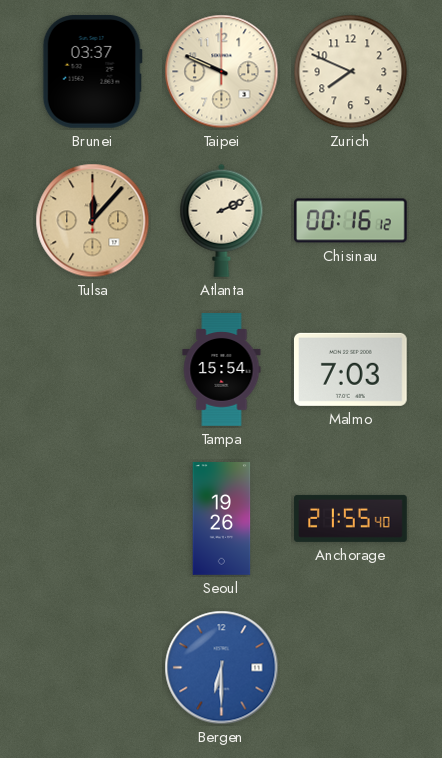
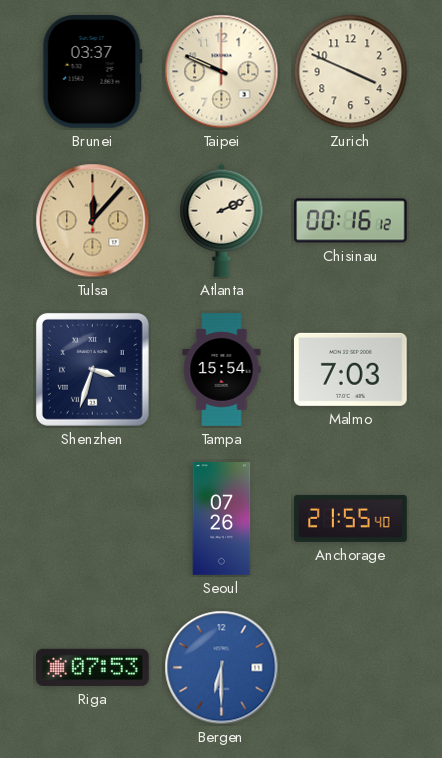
Zurich: 7:49 -> 3:49
Shenzhen: none -> 3:33
Seoul: 19:26 -> 07:26
Riga: none -> 07:53
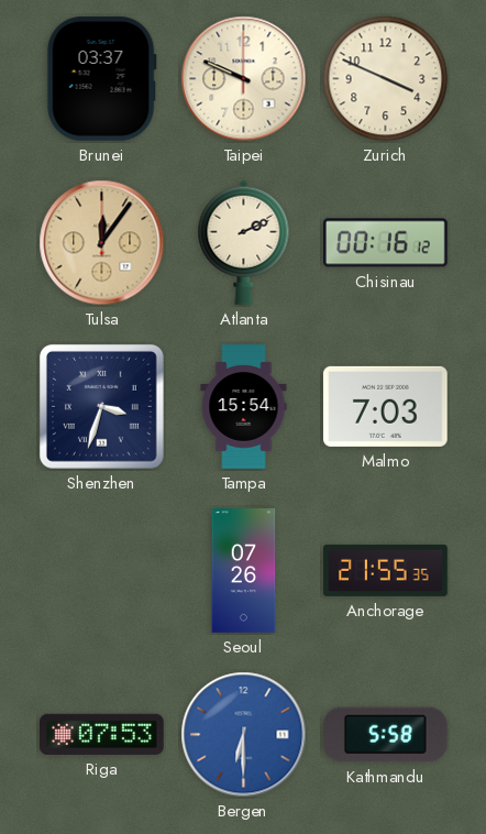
Tulsa: 12:07 -> 12:06
Anchorage: 21:55:40 -> 21:55:35
Kathmandu: none -> 5:58
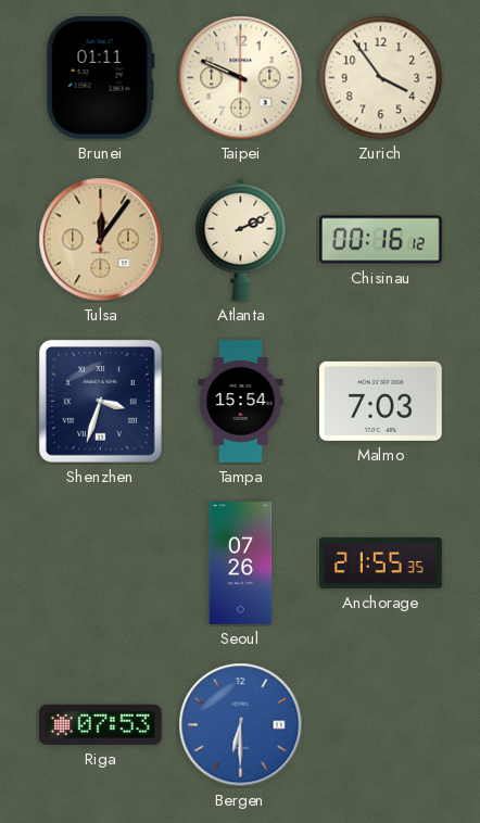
Brunei: 03:37 -> 01:11
Zurich: 3:49 -> 3:54
Kathmandu: 5:58 -> none
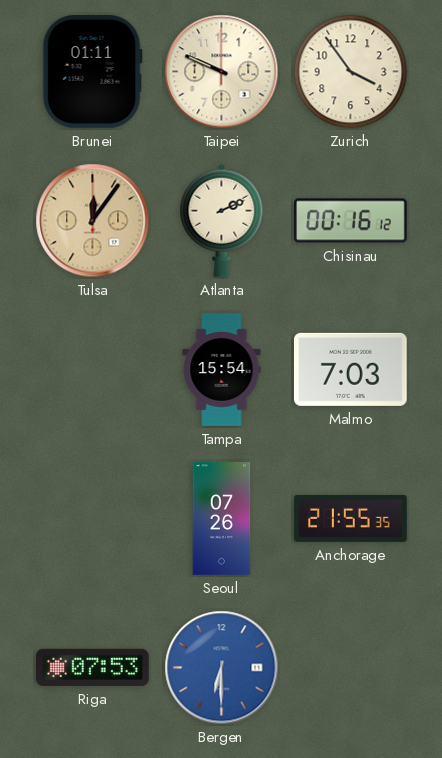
Shenzhen: 3:33 -> none
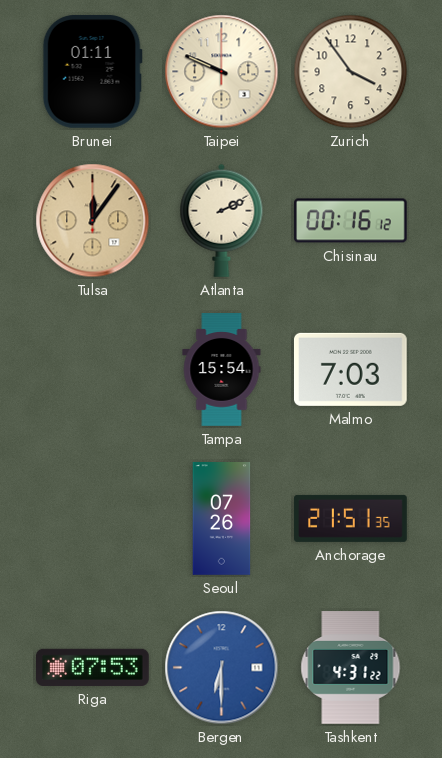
Anchorage: 21:55 -> 21:51
Tashkent: none -> 4:31
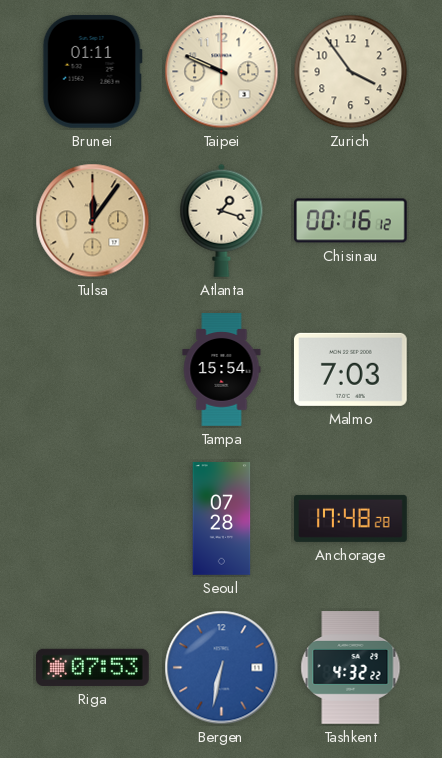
Atlanta: 2:11 -> 1:18
Seoul: 07:26 -> 07:28
Anchorage: 21:51 -> 17:48
Bergen: 6:30 -> 6:32
Tashkent: 4:31 -> 4:32
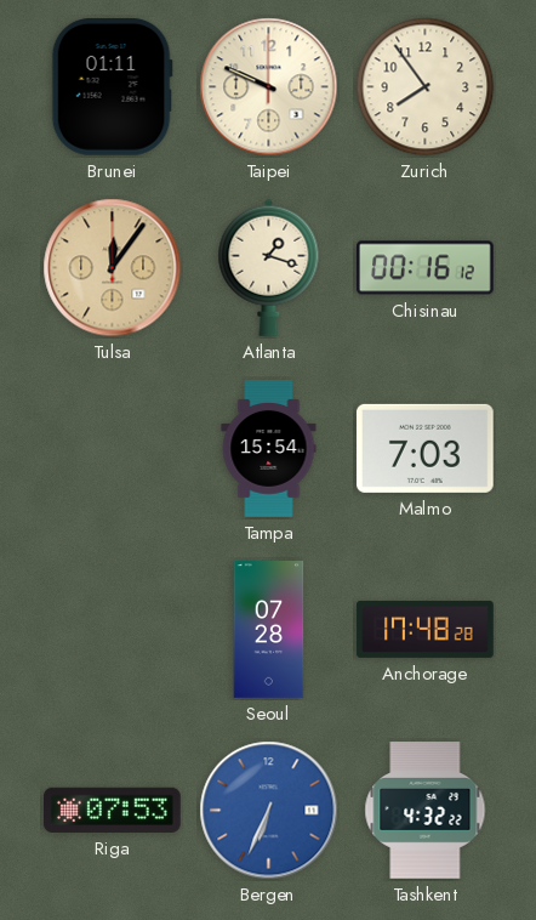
Zurich: 3:54 -> 7:54
Bergen: 6:32 -> 6:34
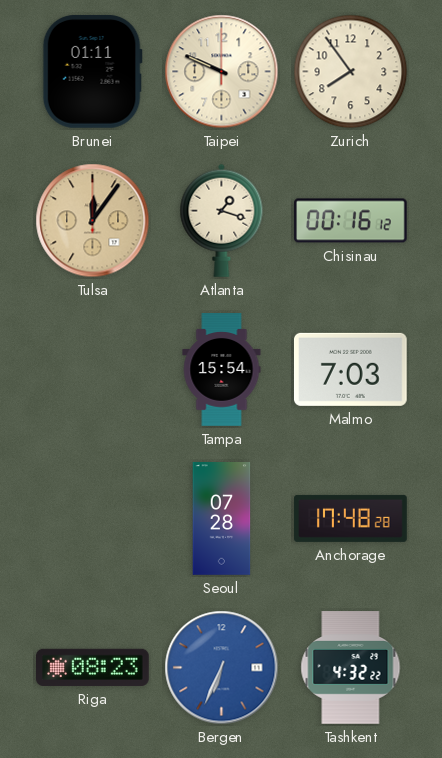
Riga: 07:53 -> 08:23
